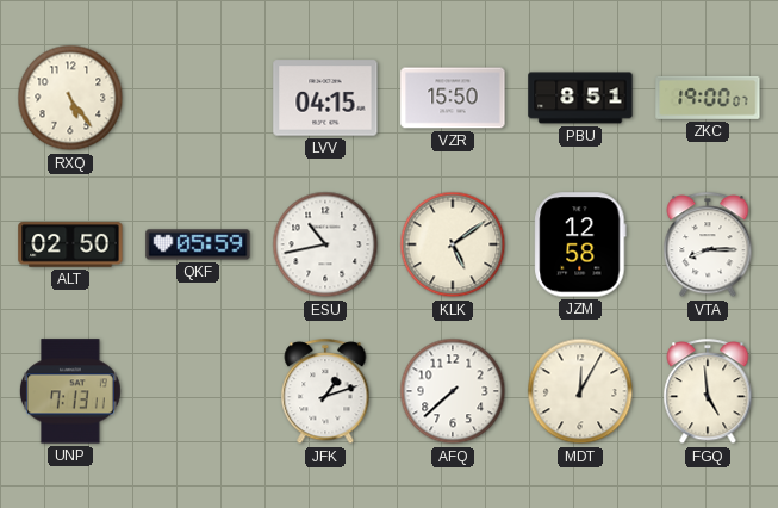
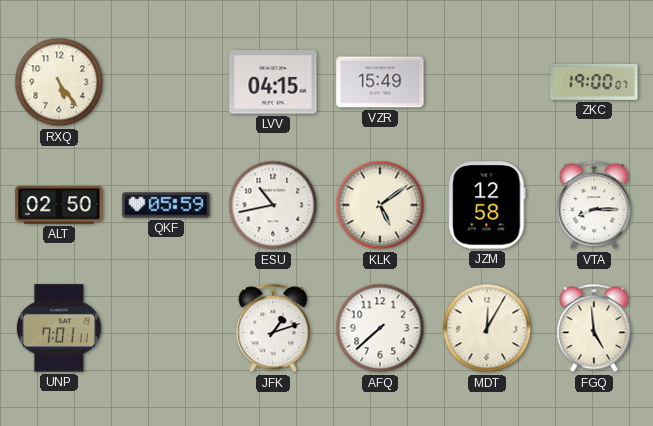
VZR: 15:50 -> 15:49
PBU: 8:51 -> none
UNP: 7:13 -> 7:01
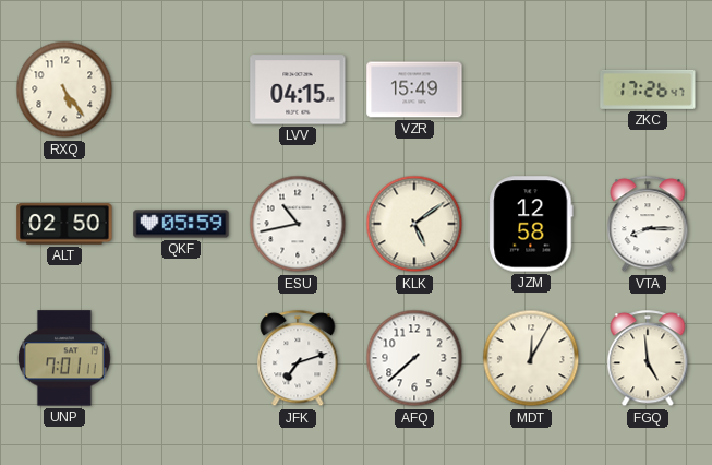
ZKC: 19:00 -> 17:26
JFK: 1:12 -> 7:12
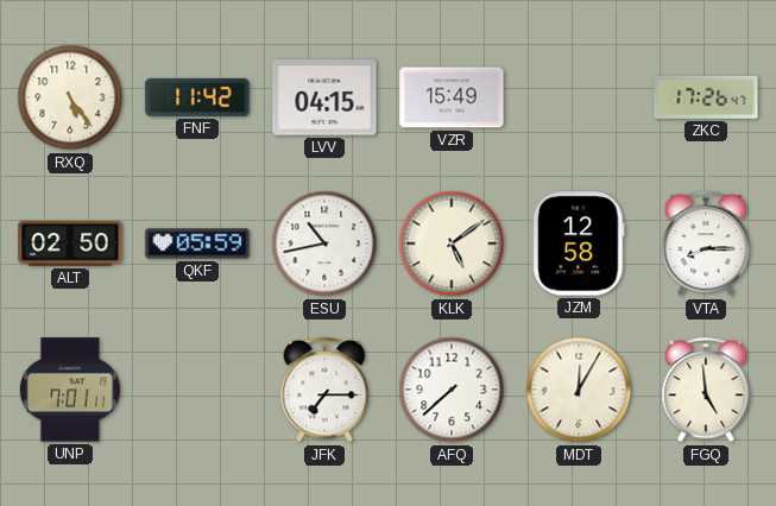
FNF: none -> 11:42
JFK: 7:12 -> 7:15
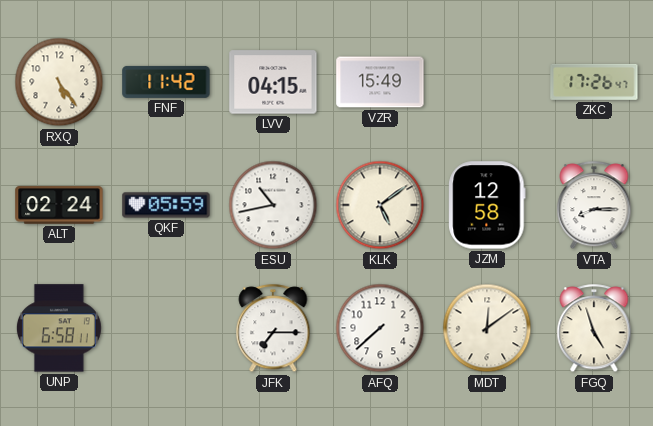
ALT: 02:50 -> 02:24
UNP: 7:01 -> 6:58
MDT: 12:05 -> 12:09
FGQ: 4:59 -> 4:57
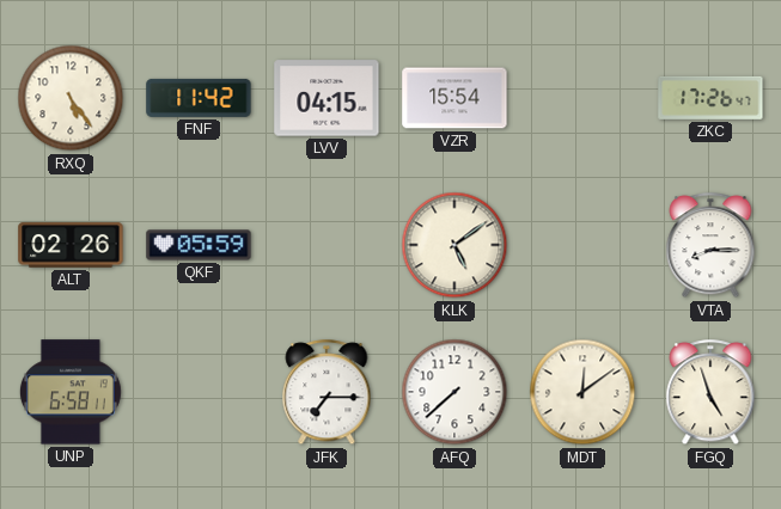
VZR: 15:49 -> 15:54
ALT: 02:24 -> 02:26
ESU: 10:43 -> none
JZM: 12:58 -> none
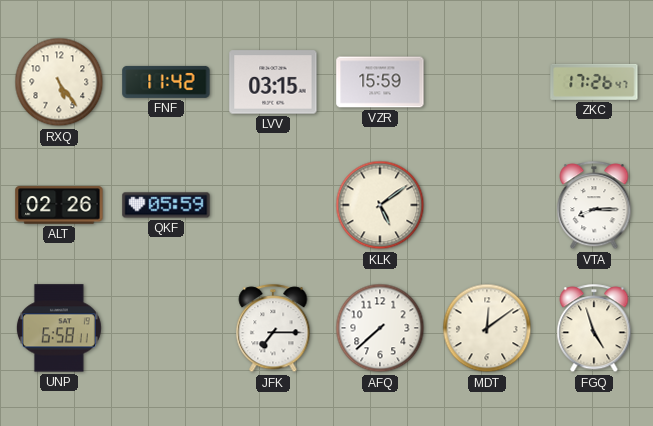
LVV: 04:15 -> 03:15
VZR: 15:54 -> 15:59
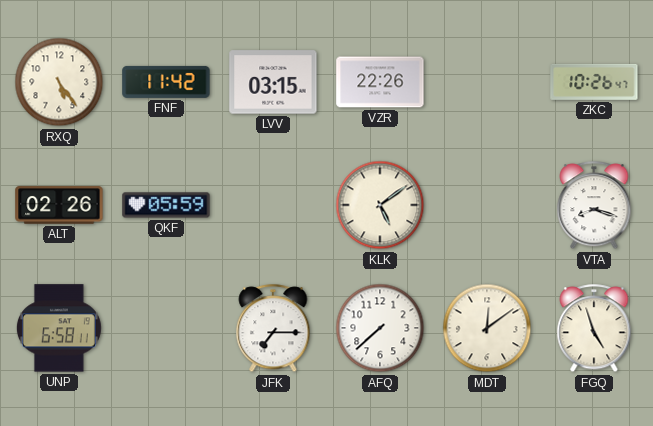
VZR: 15:59 -> 22:26
ZKC: 17:26 -> 10:26
VTA: 8:15 -> 8:18
